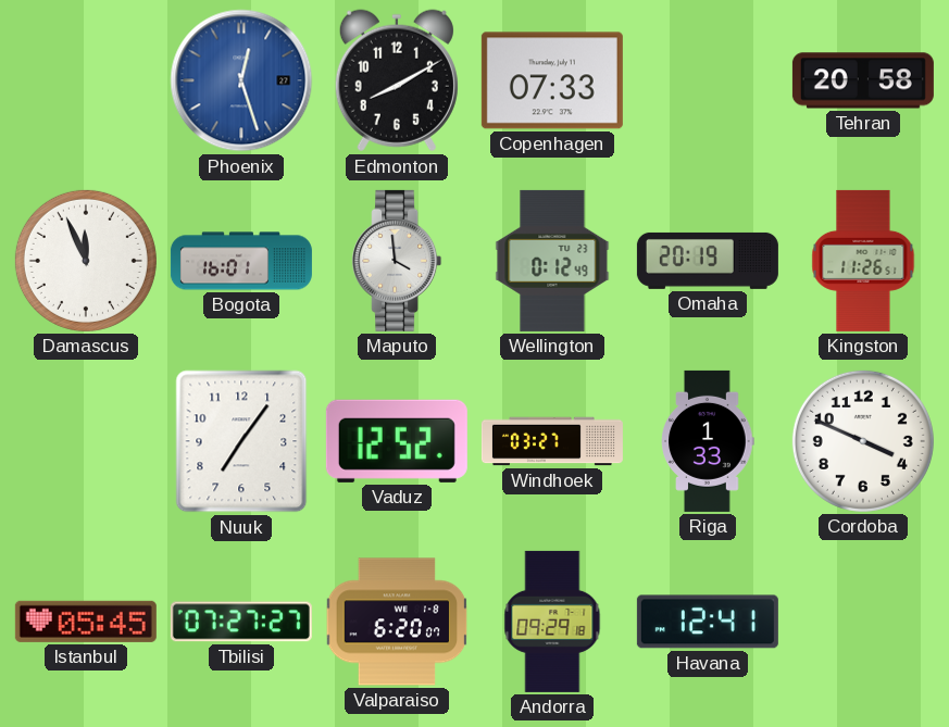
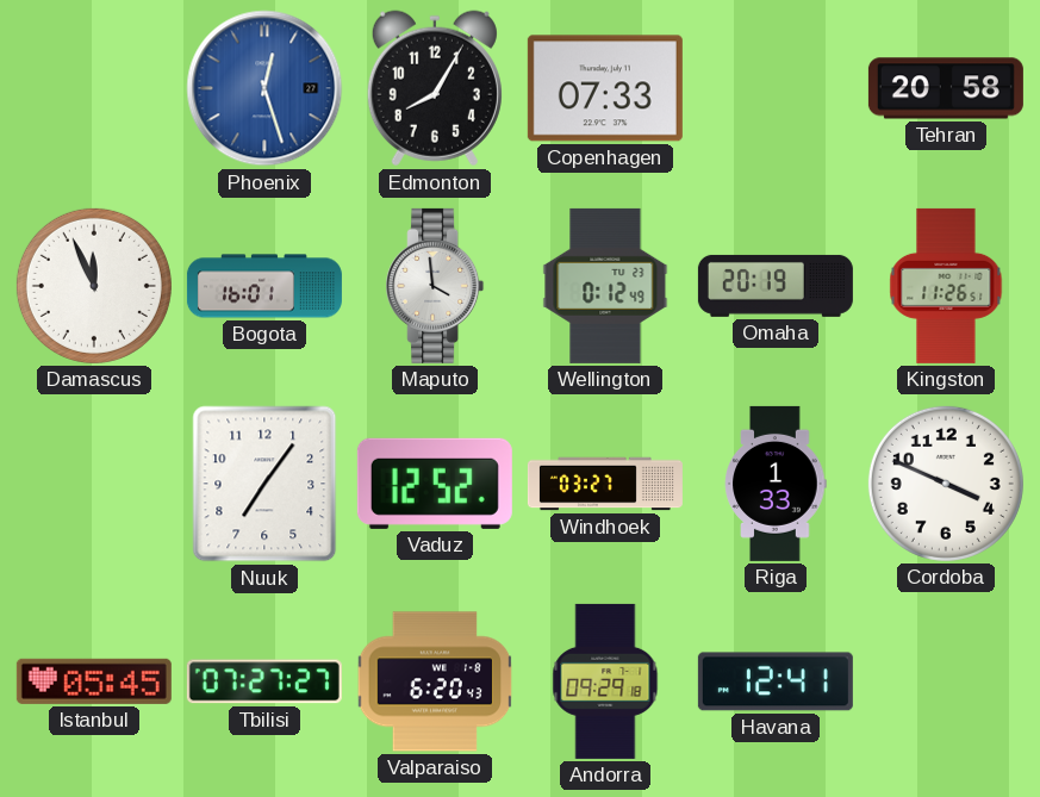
Edmonton: 8:10 -> 8:05
Valparaiso: 6:20:07 -> 6:20:43
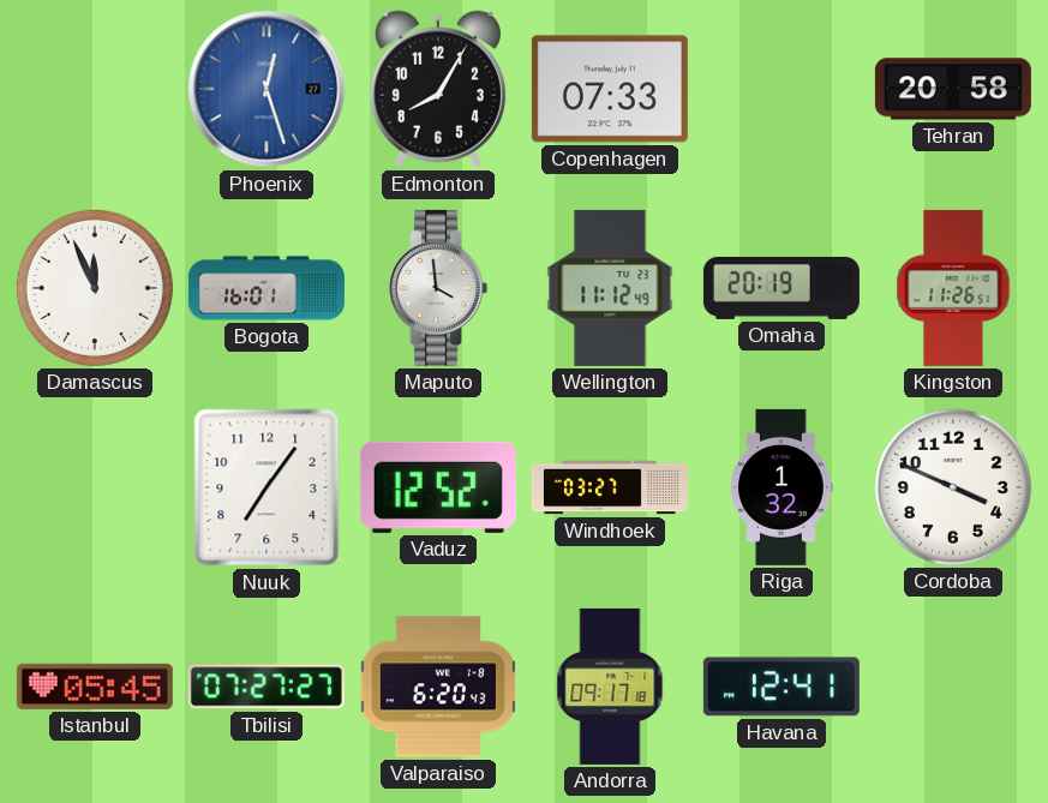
Wellington: 0:12 -> 11:12
Riga: 1:33 -> 1:32
Andorra: 09:29 -> 09:17
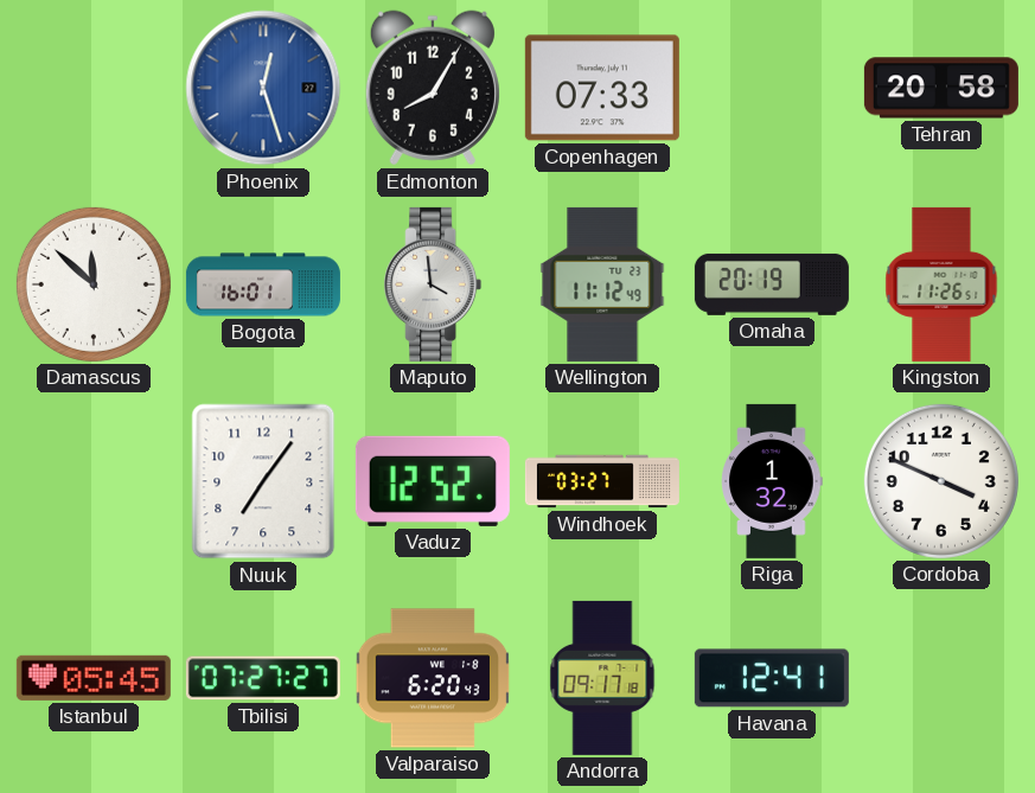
Damascus: 11:56 -> 11:52
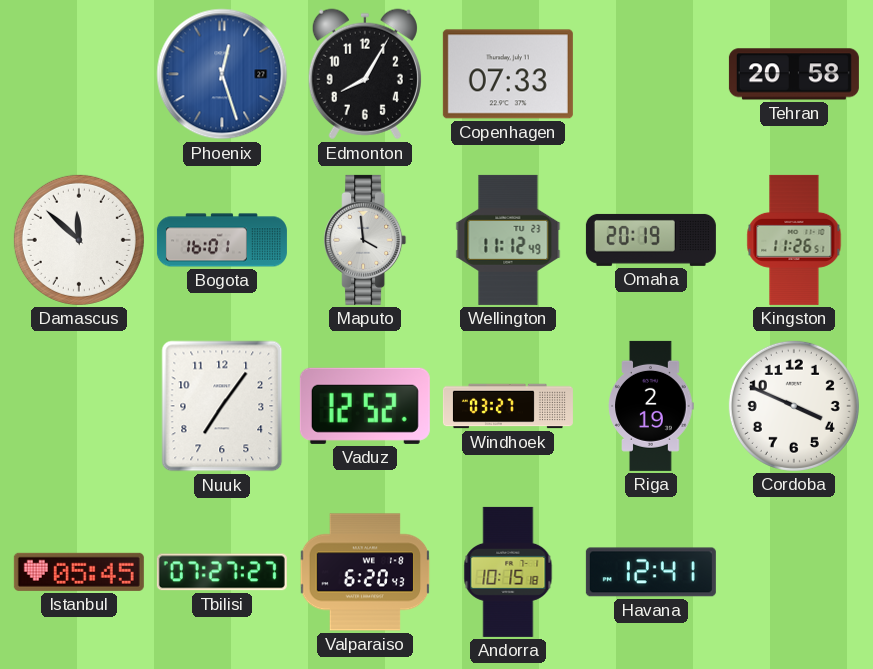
Riga: 1:32 -> 2:19
Andorra: 09:17 -> 10:15
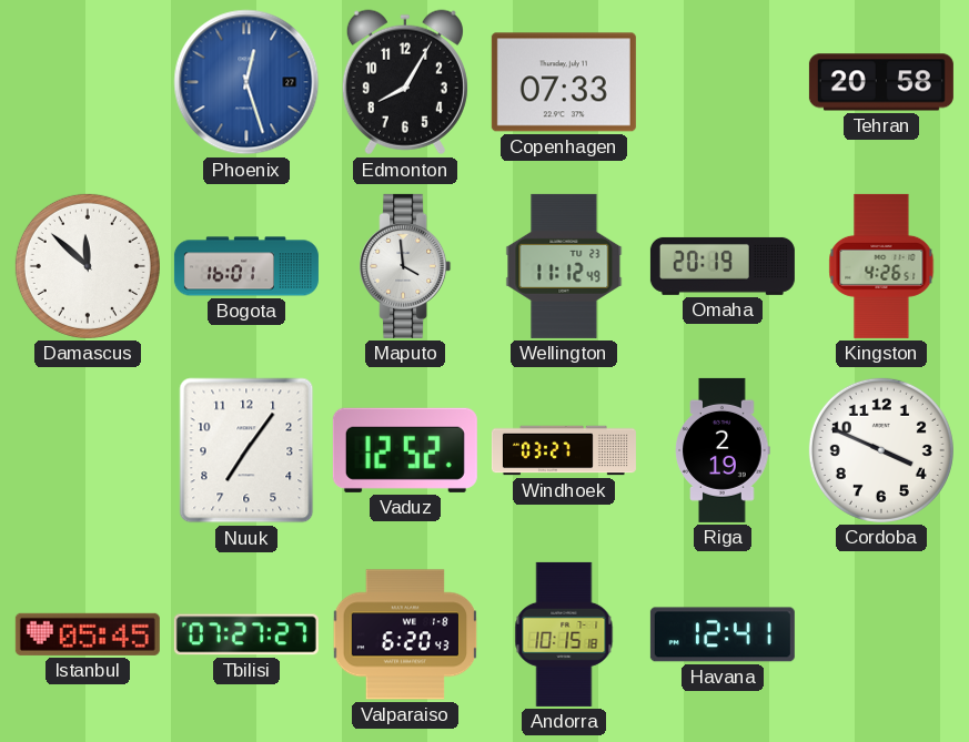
Kingston: 11:26 -> 4:26
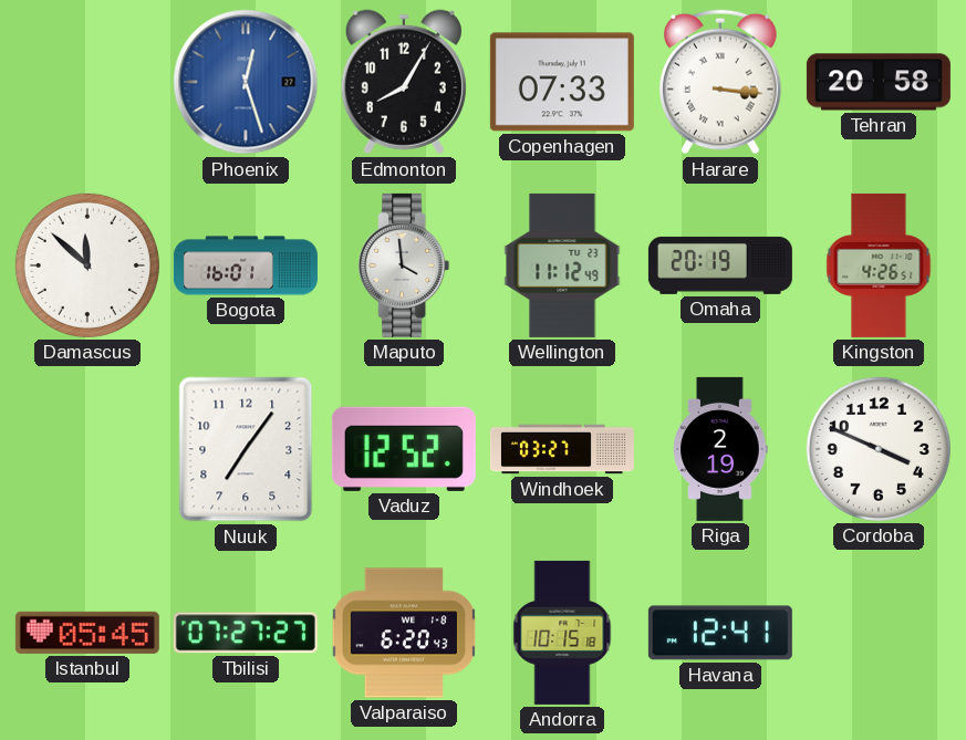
Harare: none -> 3:16
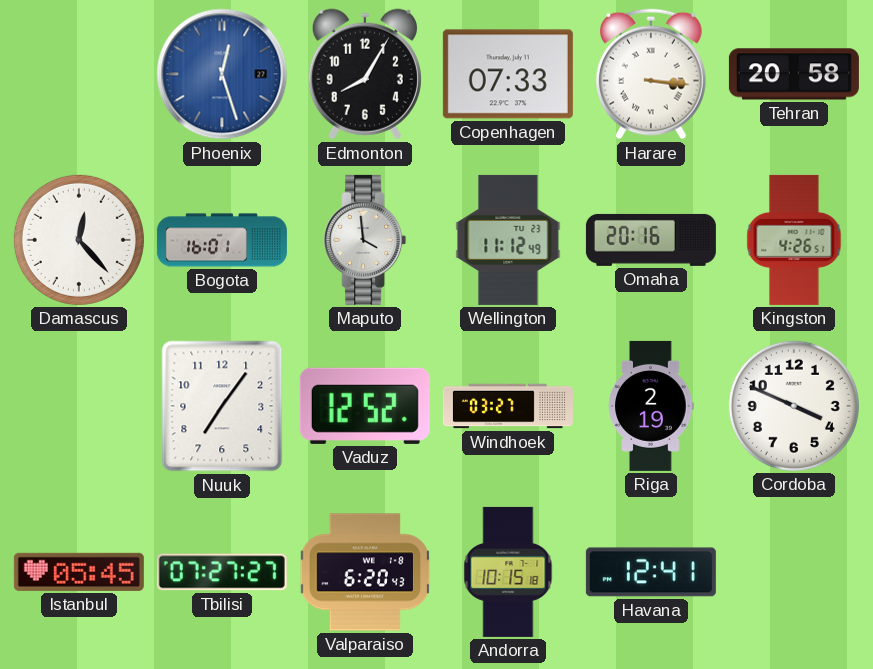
Damascus: 11:52 -> 12:23
Omaha: 20:19 -> 20:16
